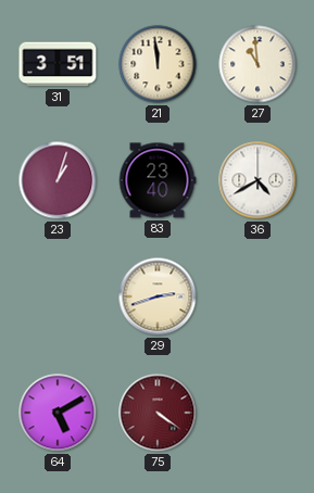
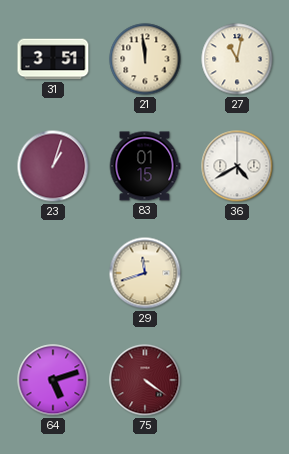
27: 10:59 -> 11:02
83: 23:40 -> 01:15
29: 2:42 -> 11:42
64: 5:10 -> 5:12
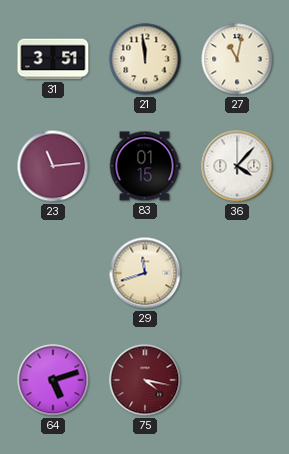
23: 1:03 -> 11:14
36: 4:40 -> 4:07
75: 4:21 -> 4:17
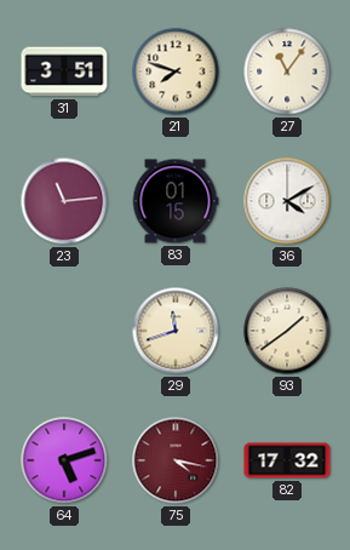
21: 11:59 -> 7:48
27: 11:02 -> 11:06
36: 4:07 -> 4:10
93: none -> 1:39
82: none -> 17:32
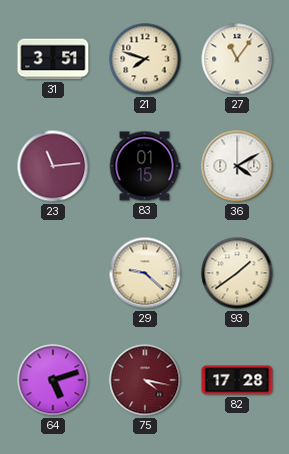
29: 11:42 -> 9:22
82: 17:32 -> 17:28
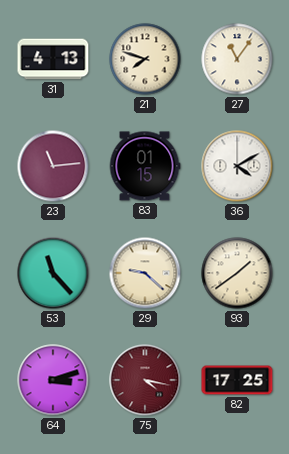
31: 3:51 -> 4:13
53: none -> 11:23
64: 5:12 -> 3:12
82: 17:28 -> 17:25
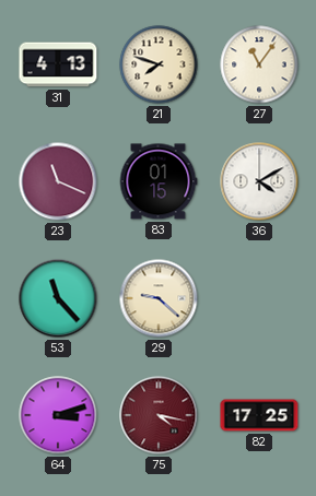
23: 11:14 -> 11:19
93: 1:39 -> none
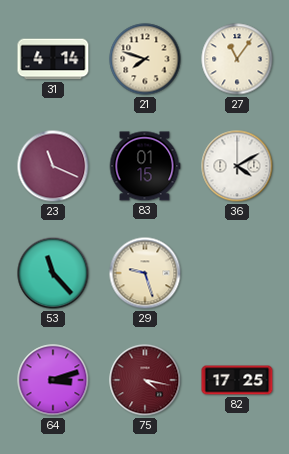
31: 4:13 -> 4:14
29: 9:22 -> 9:27
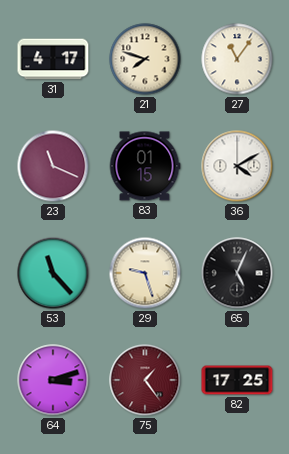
31: 4:14 -> 4:17
65: none -> 5:04
75: 4:17 -> 1:24
